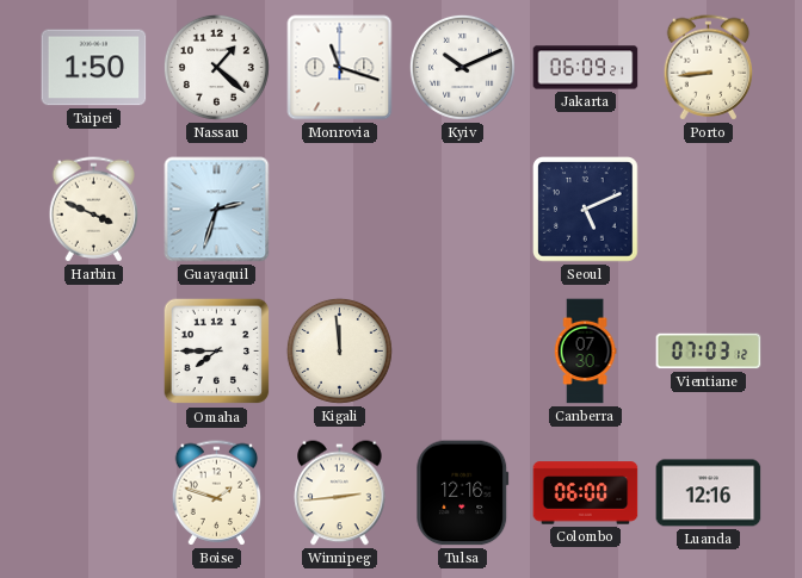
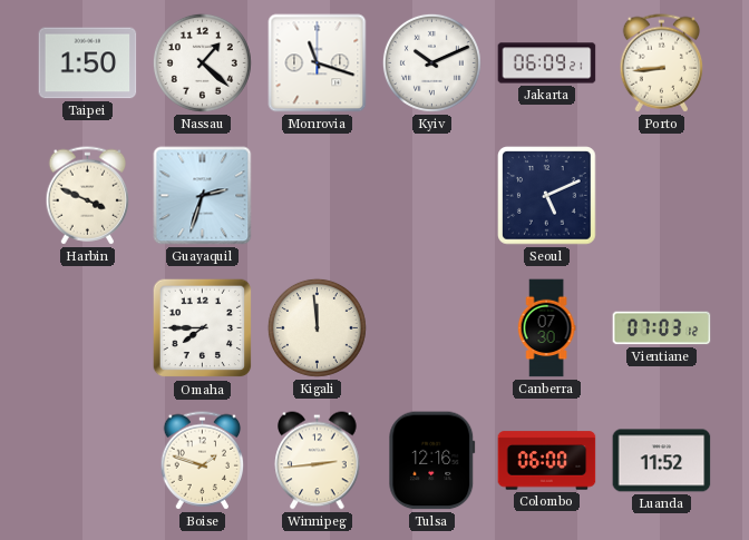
Luanda: 12:16 -> 11:52
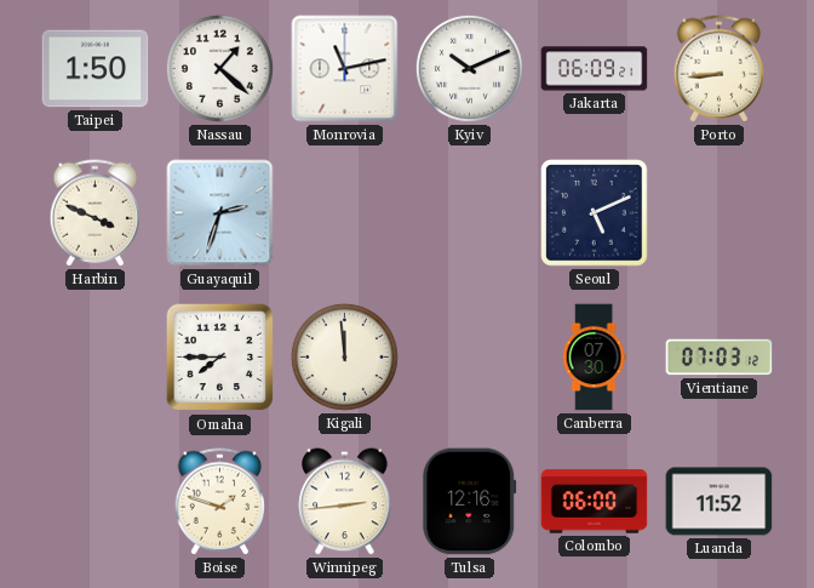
Monrovia: 11:18 -> 11:13
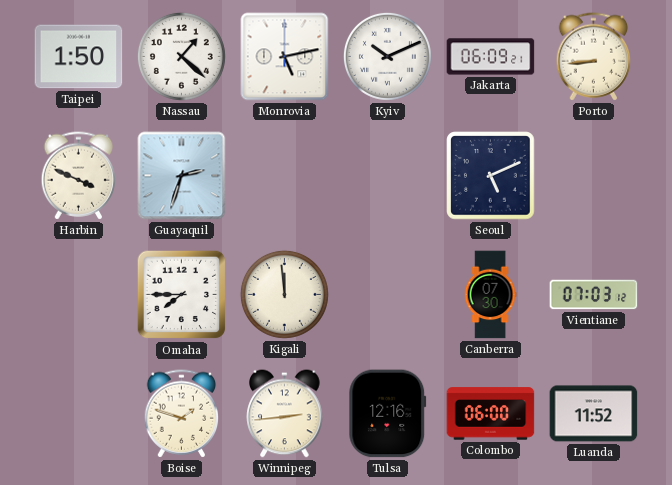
Monrovia: 11:13 -> 5:13
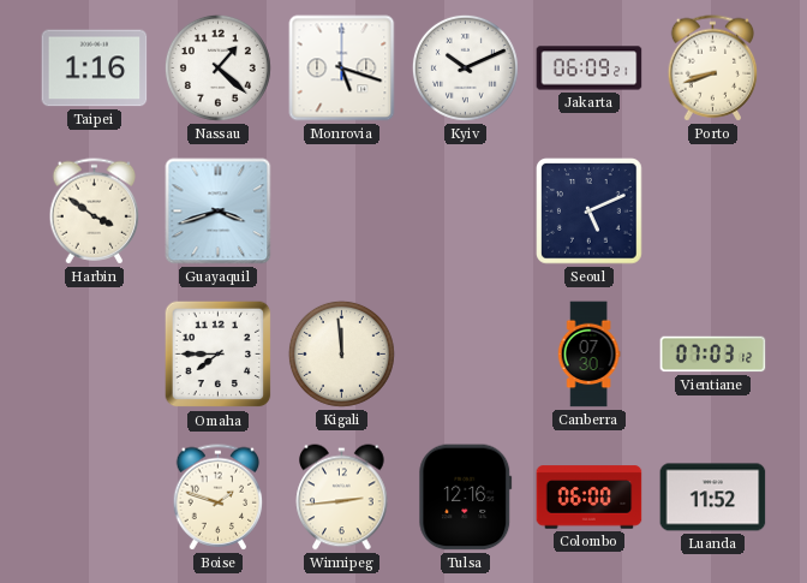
Taipei: 1:50 -> 1:16
Monrovia: 5:13 -> 5:18
Porto: 8:44 -> 8:42
Harbin: 3:49 -> 3:51
Guayaquil: 2:33 -> 3:42
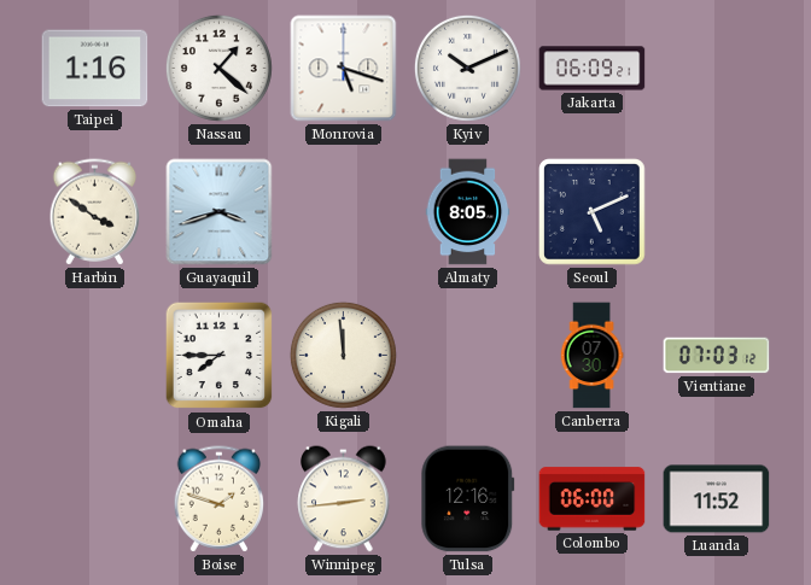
Porto: 8:42 -> none
Almaty: none -> 8:05
